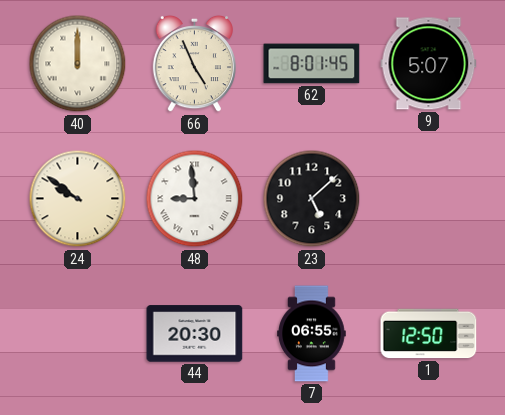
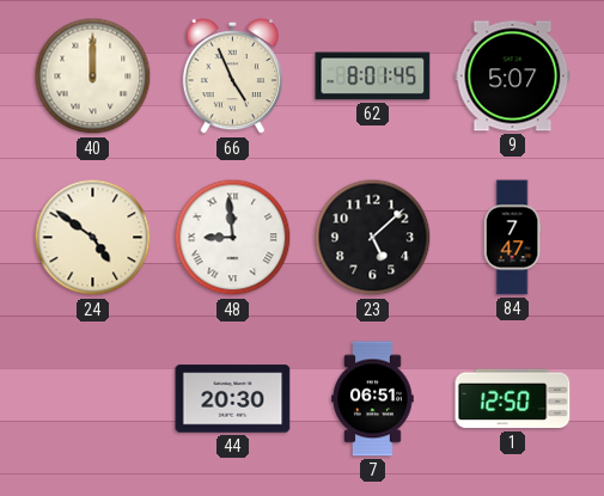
24: 9:51 -> 4:51
84: none -> 7:47
7: 06:55 -> 06:51
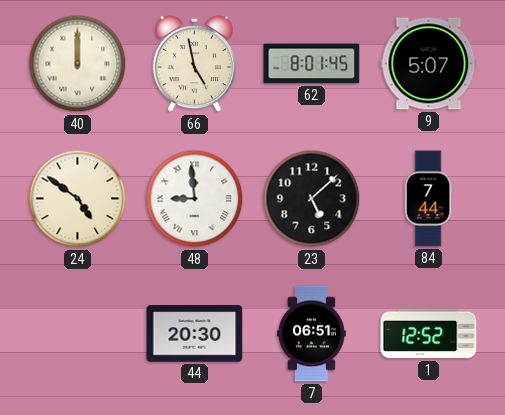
66: 4:56 -> 4:58
84: 7:47 -> 7:44
1: 12:50 -> 12:52
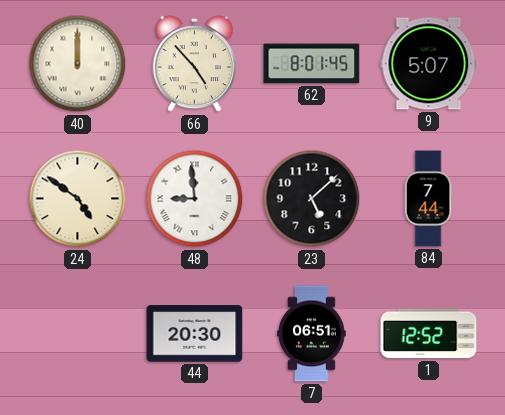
66: 4:58 -> 4:53
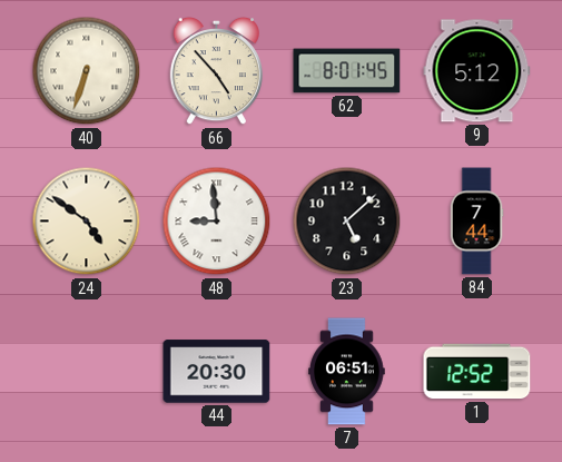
40: 12:00 -> 6:33
9: 5:07 -> 5:12
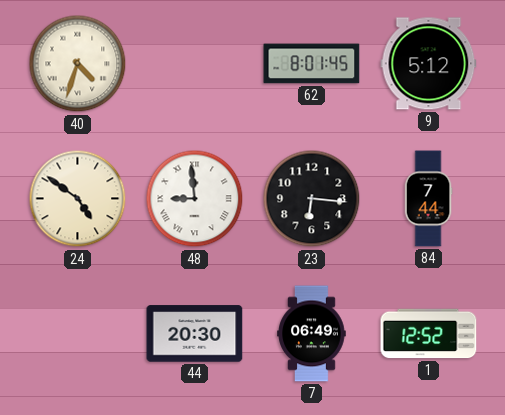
40: 6:33 -> 4:33
66: 4:53 -> none
23: 5:08 -> 6:16
7: 06:51 -> 06:49
